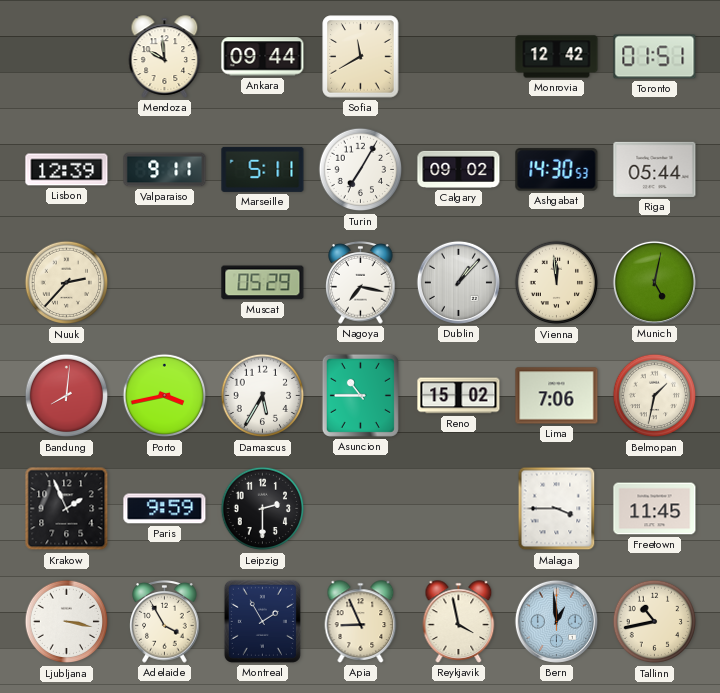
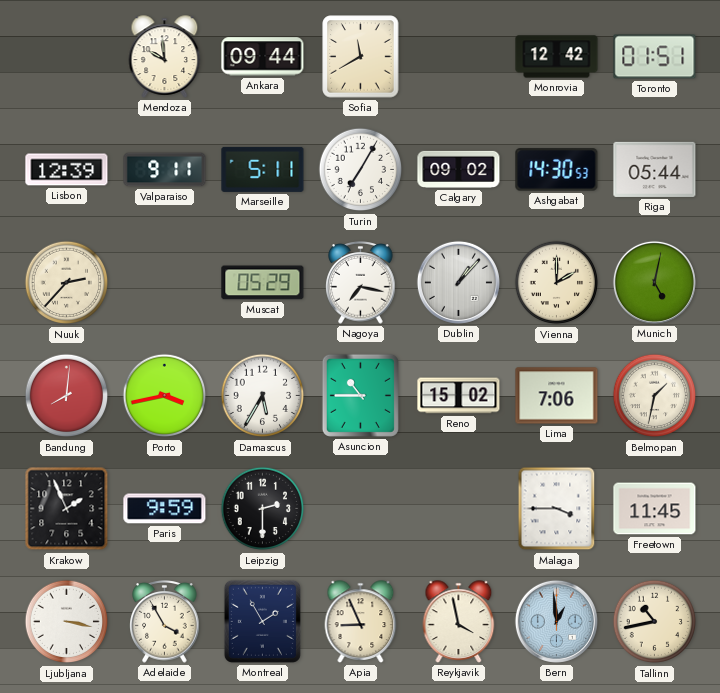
Vienna: 11:59 -> 2:00
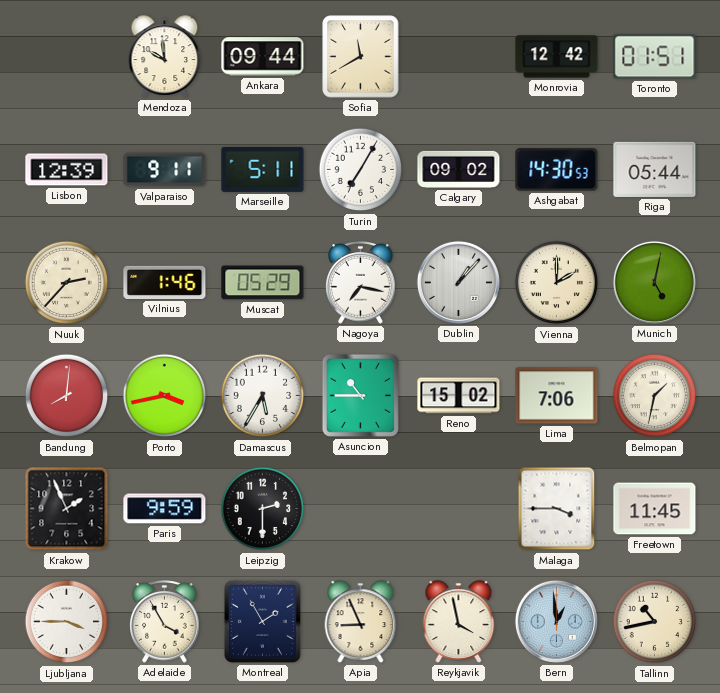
Vilnius: none -> 1:46
Ljubljana: 3:17 -> 3:45
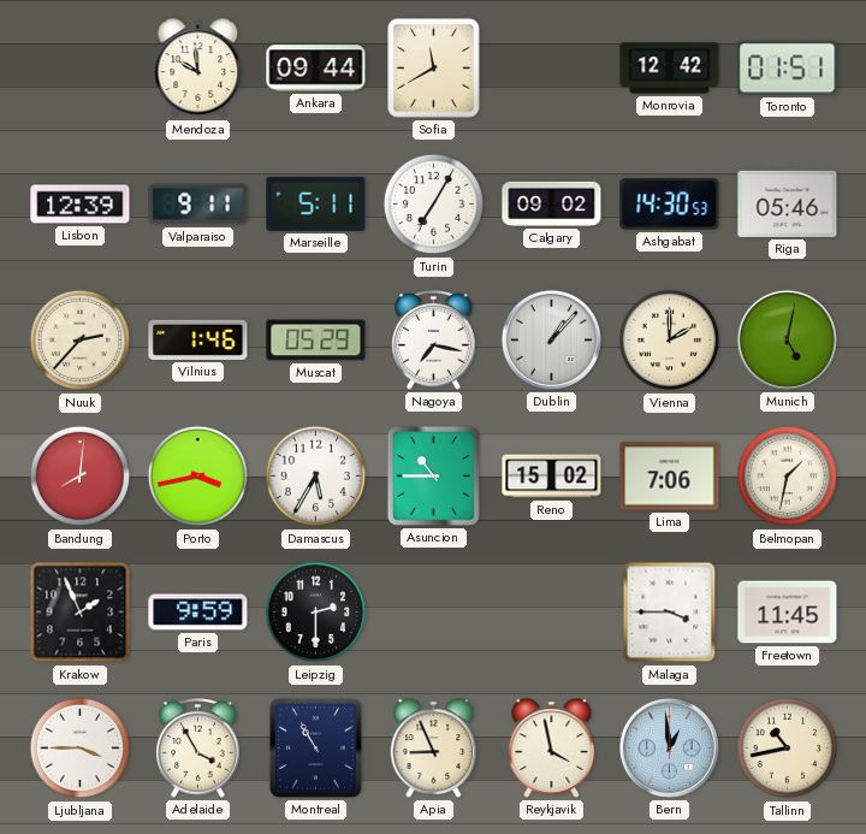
Riga: 05:44 -> 05:46
Montreal: 1:55 -> 10:55
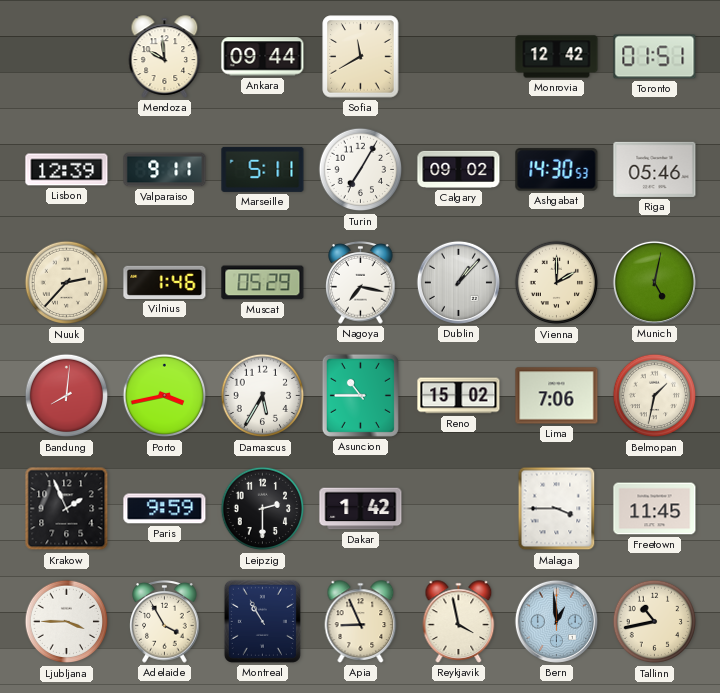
Dakar: none -> 1:42
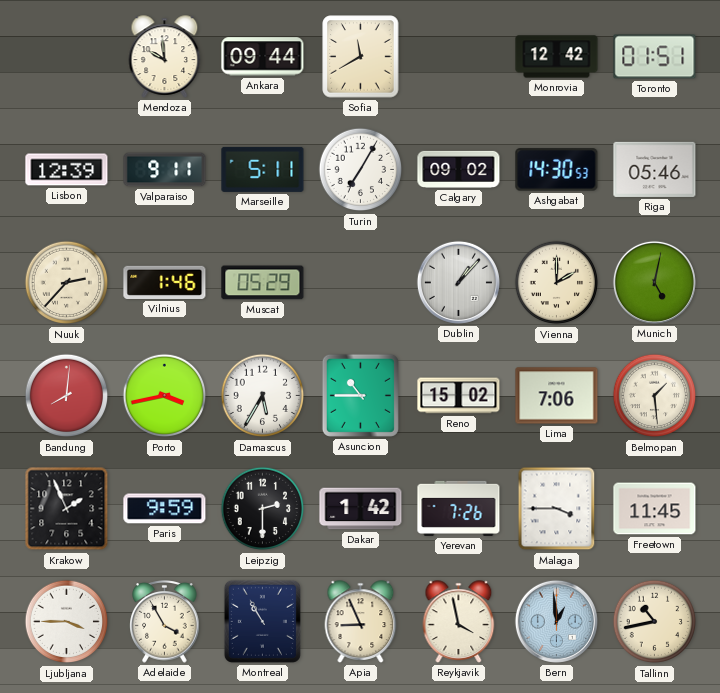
Nagoya: 7:17 -> none
Belmopan: 1:32 -> 1:29
Yerevan: none -> 7:26
